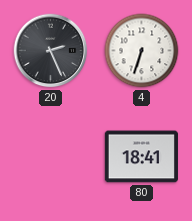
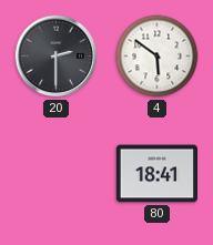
20: 2:26 -> 2:30
4: 6:33 -> 5:51
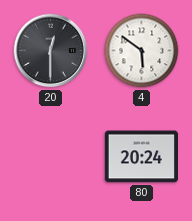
20: 2:30 -> 12:30
80: 18:41 -> 20:24
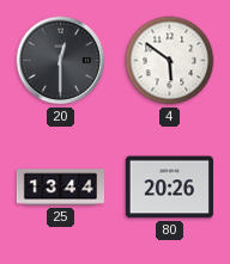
25: none -> 13:44
80: 20:24 -> 20:26
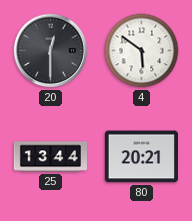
80: 20:26 -> 20:21
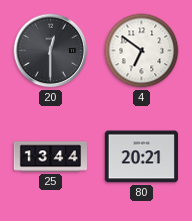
4: 5:51 -> 6:51
